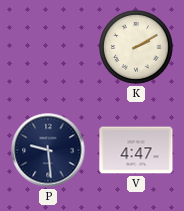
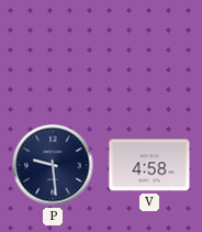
K: 2:10 -> none
V: 4:47 -> 4:58
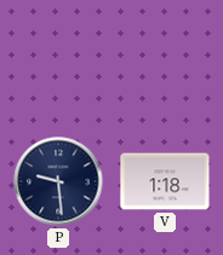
V: 4:58 -> 1:18
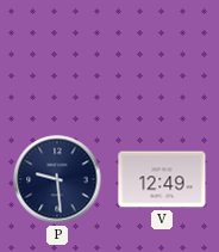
V: 1:18 -> 12:49
